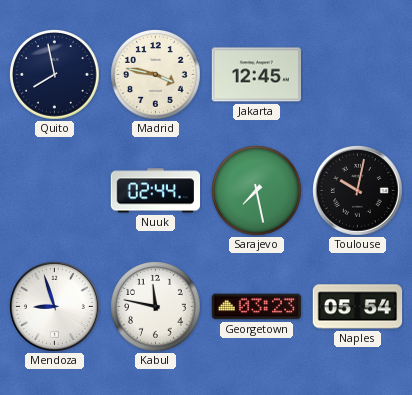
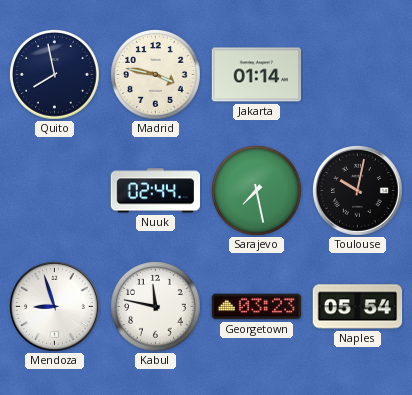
Jakarta: 12:45 -> 01:14
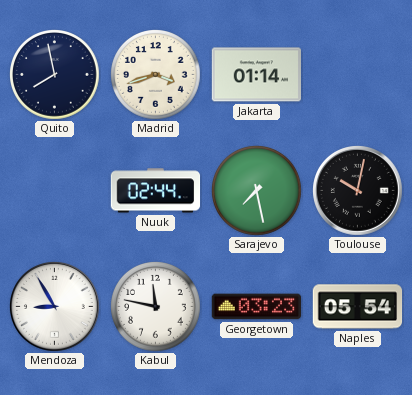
Madrid: 3:47 -> 3:42
Mendoza: 8:57 -> 8:55
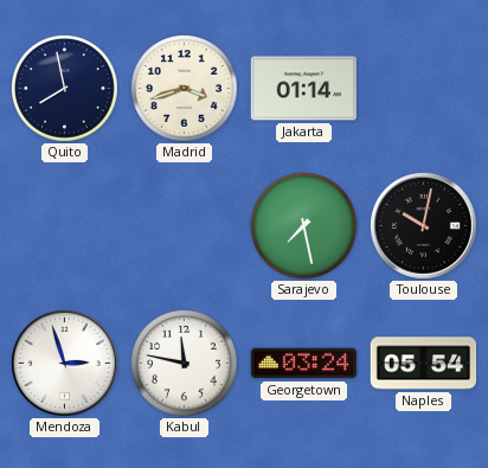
Nuuk: 02:44 -> none
Mendoza: 8:55 -> 2:57
Georgetown: 03:23 -> 03:24
